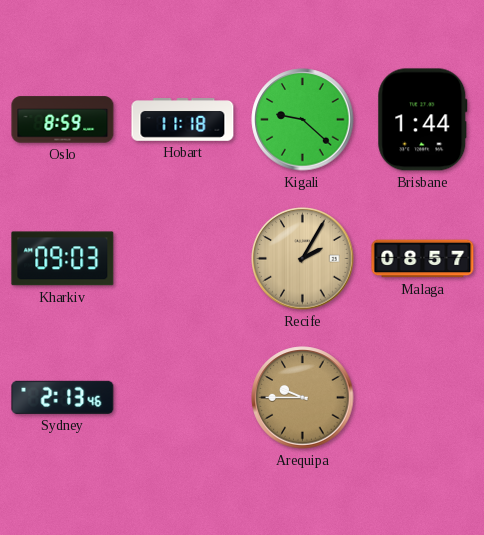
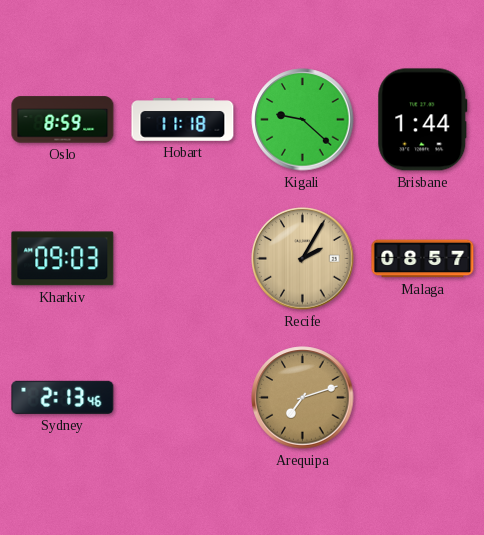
Arequipa: 9:45 -> 7:12
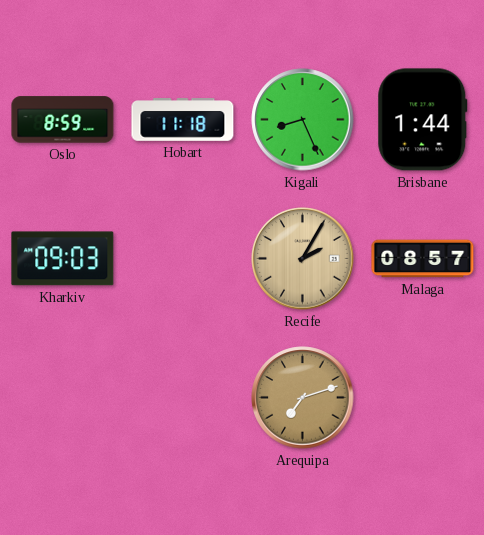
Kigali: 9:22 -> 8:26
Sydney: 2:13 -> none
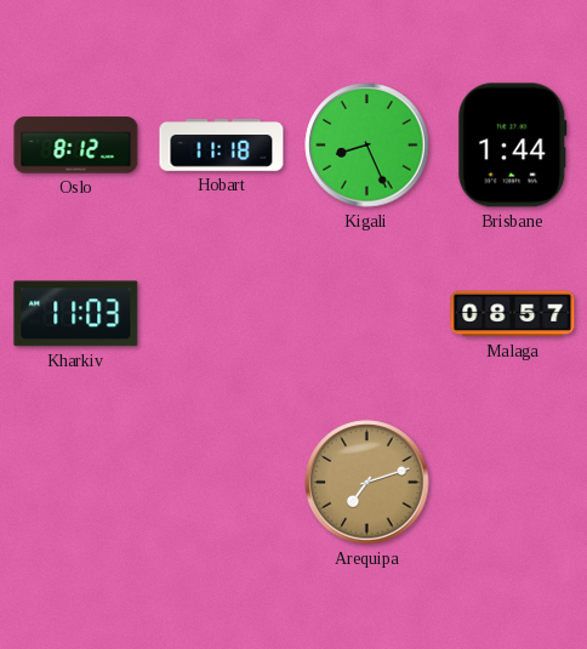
Oslo: 8:59 -> 8:12
Kharkiv: 09:03 -> 11:03
Recife: 2:05 -> none
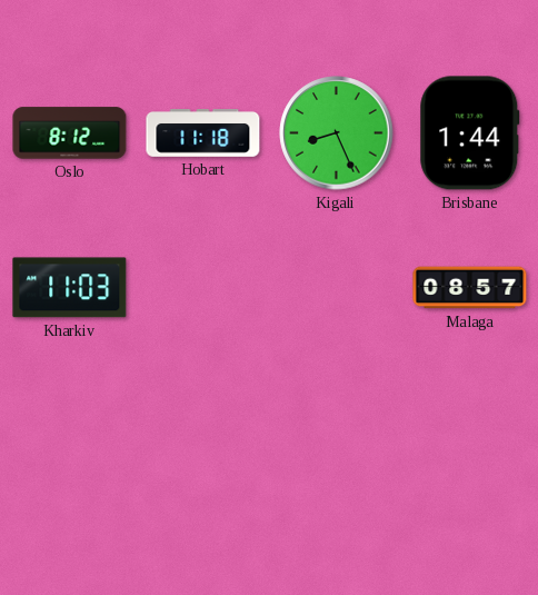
Arequipa: 7:12 -> none
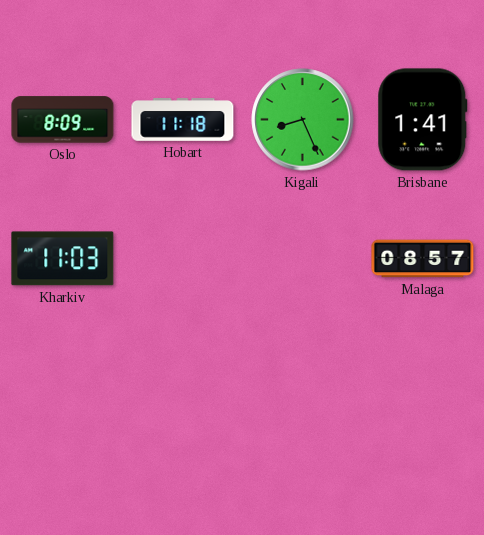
Oslo: 8:12 -> 8:09
Brisbane: 1:44 -> 1:41
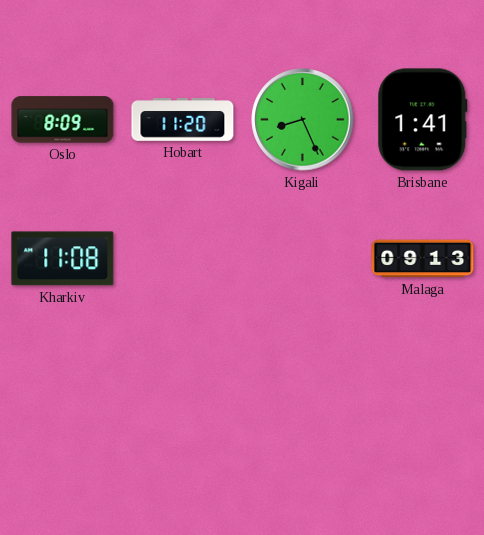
Hobart: 11:18 -> 11:20
Kharkiv: 11:03 -> 11:08
Malaga: 08:57 -> 09:13
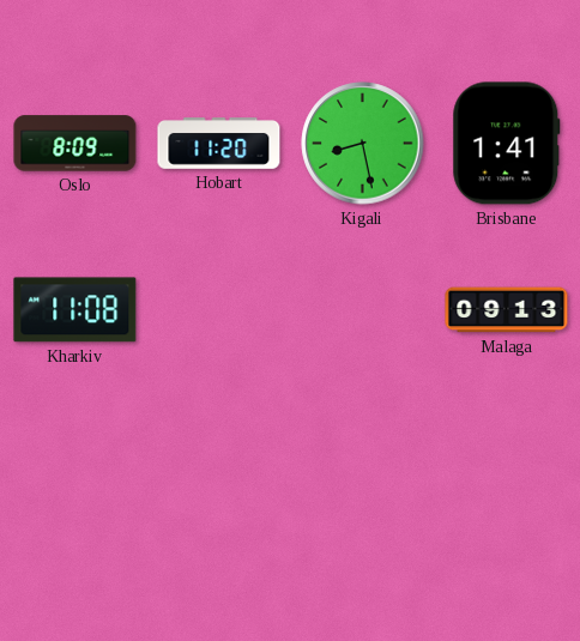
Kigali: 8:26 -> 8:28
